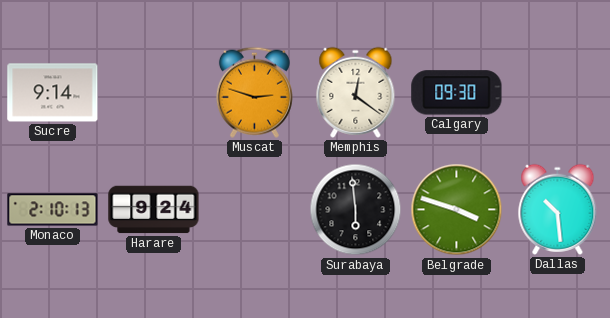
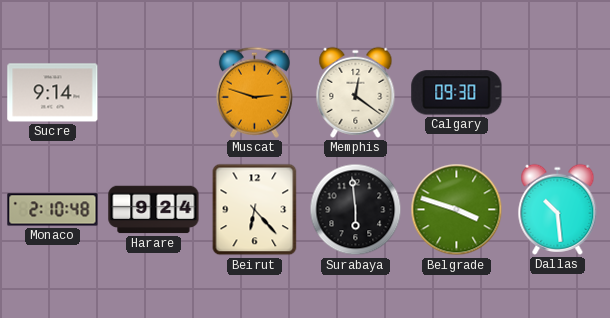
Monaco: 2:10:13 -> 2:10:48
Beirut: none -> 6:23
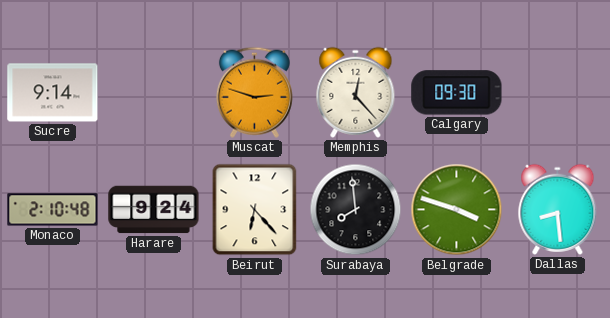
Memphis: 12:21 -> 12:23
Surabaya: 5:59 -> 7:59
Dallas: 10:29 -> 8:29
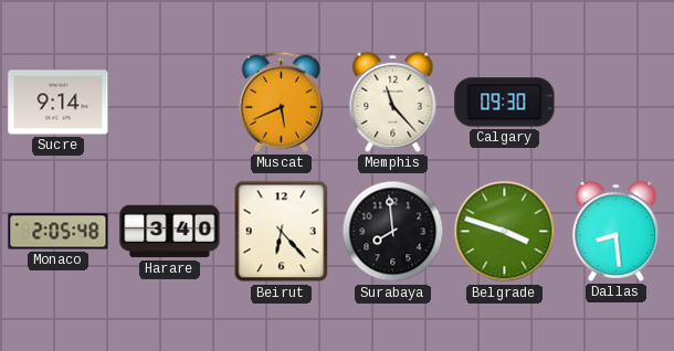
Muscat: 2:48 -> 5:41
Memphis: 12:23 -> 11:23
Monaco: 2:10 -> 2:05
Harare: 9:24 -> 3:40
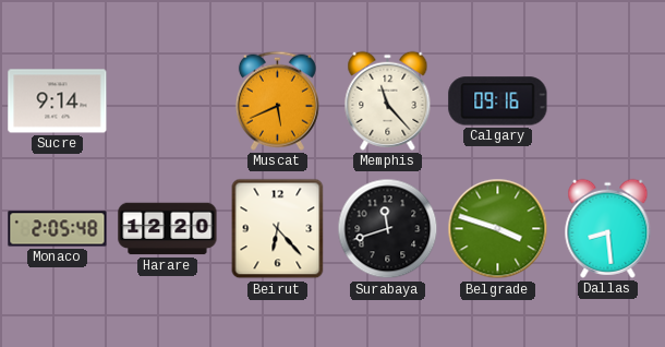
Calgary: 09:30 -> 09:16
Harare: 3:40 -> 12:20
Surabaya: 7:59 -> 11:42
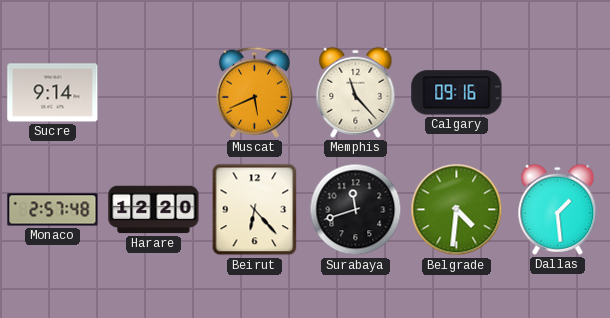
Monaco: 2:05 -> 2:57
Belgrade: 3:48 -> 4:31
Dallas: 8:29 -> 1:29
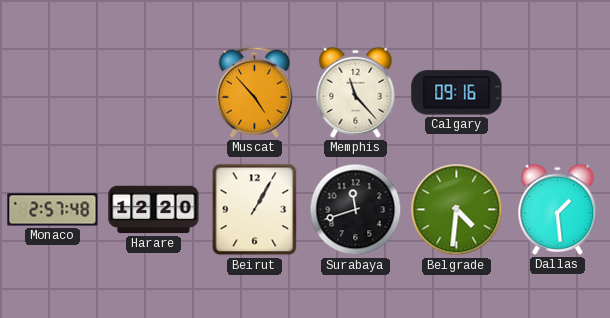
Sucre: 9:14 -> none
Muscat: 5:41 -> 4:53
Beirut: 6:23 -> 1:05
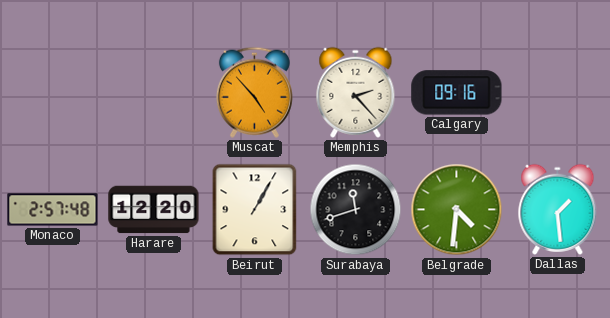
Memphis: 11:23 -> 2:23
